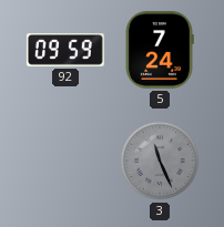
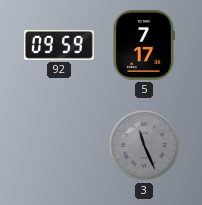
5: 7:24 -> 7:17
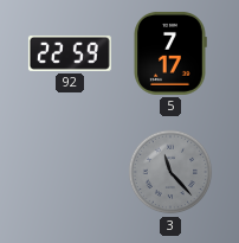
92: 09:59 -> 22:59
3: 11:26 -> 11:23
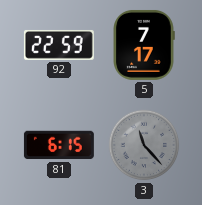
81: none -> 6:15
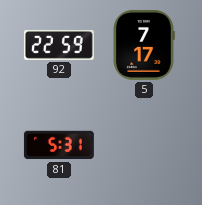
81: 6:15 -> 5:31
3: 11:23 -> none
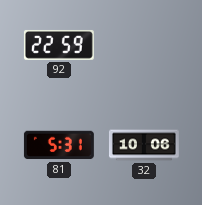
5: 7:17 -> none
32: none -> 10:06
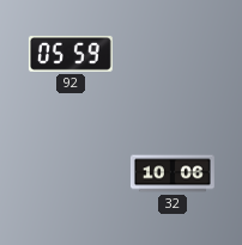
92: 22:59 -> 05:59
81: 5:31 -> none
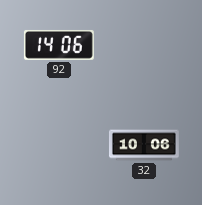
92: 05:59 -> 14:06
